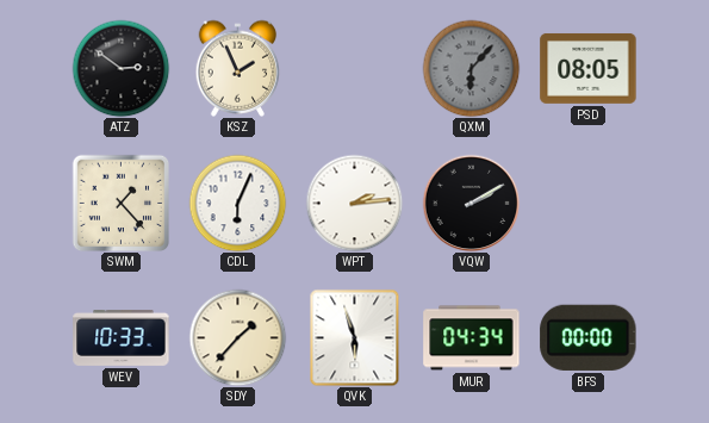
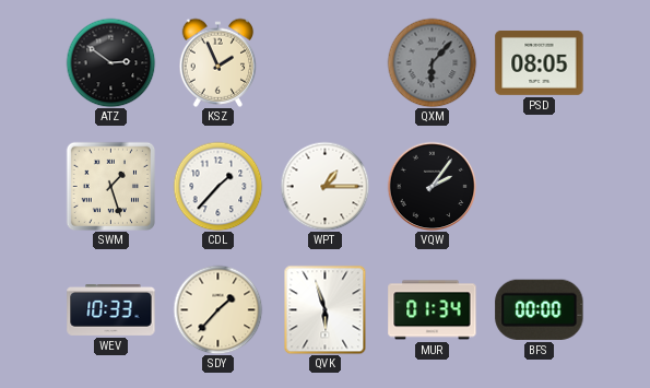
SWM: 1:23 -> 1:27
CDL: 6:04 -> 1:37
WPT: 2:14 -> 1:15
VQW: 2:10 -> 2:06
MUR: 04:34 -> 01:34
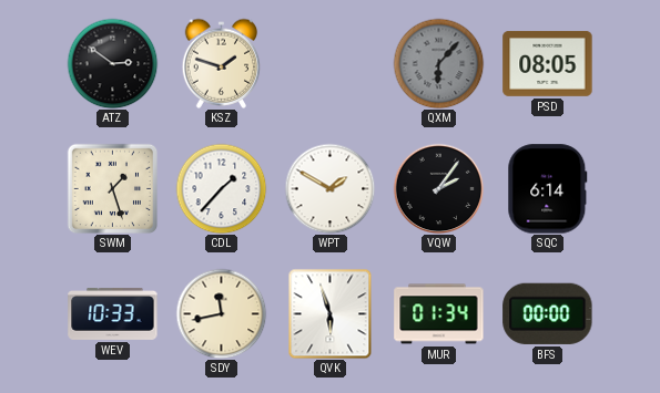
KSZ: 1:56 -> 1:48
WPT: 1:15 -> 1:50
SQC: none -> 6:14
SDY: 1:37 -> 11:43
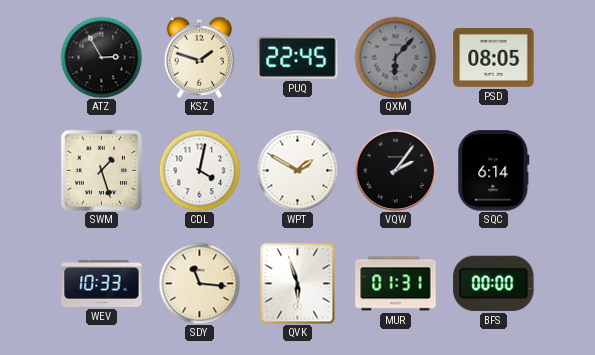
ATZ: 2:51 -> 2:55
PUQ: none -> 22:45
CDL: 1:37 -> 4:02
SDY: 11:43 -> 11:16
MUR: 01:34 -> 01:31
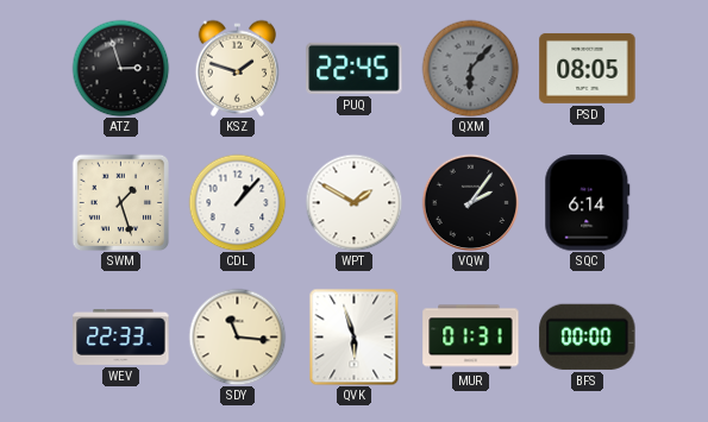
ATZ: 2:55 -> 2:57
CDL: 4:02 -> 1:07
WEV: 10:33 -> 22:33
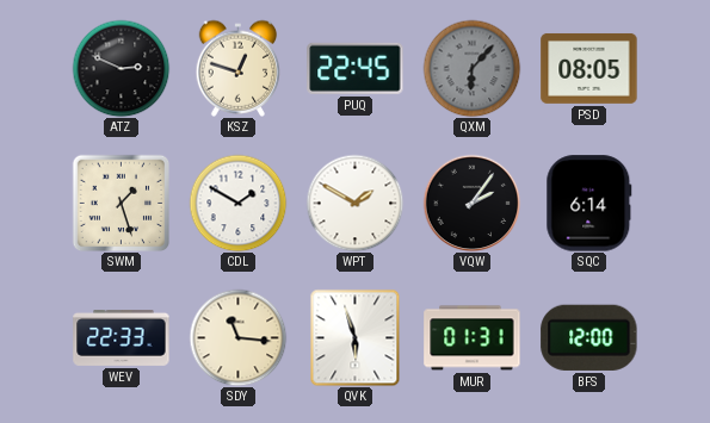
ATZ: 2:57 -> 2:49
KSZ: 1:48 -> 12:48
CDL: 1:07 -> 1:50
BFS: 00:00 -> 12:00
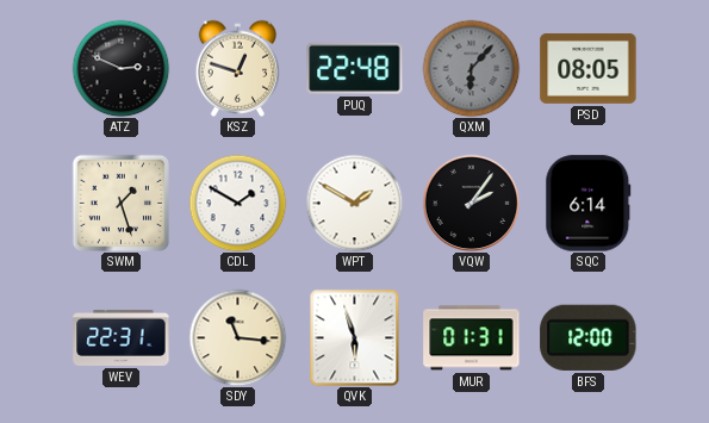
PUQ: 22:45 -> 22:48
WEV: 22:33 -> 22:31
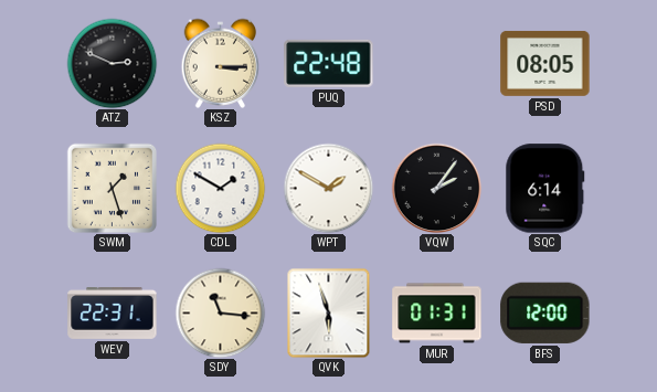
KSZ: 12:48 -> 3:15
QXM: 6:07 -> none
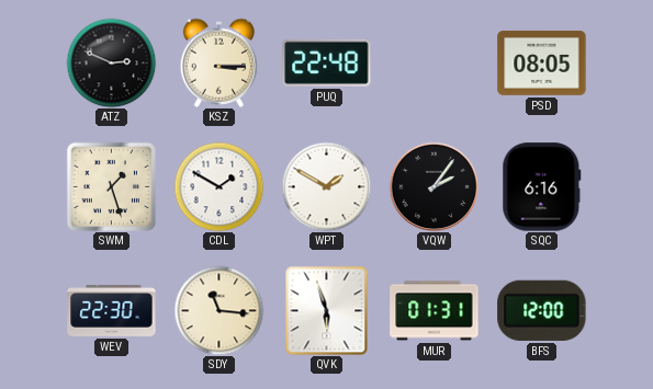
SQC: 6:14 -> 6:16
WEV: 22:31 -> 22:30
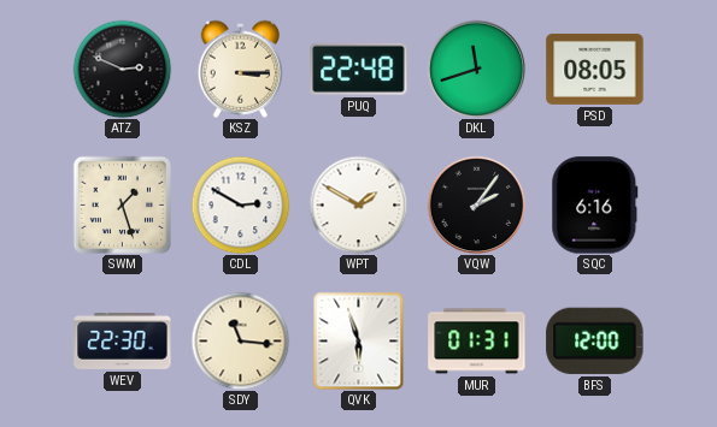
DKL: none -> 11:42
CDL: 1:50 -> 2:50
